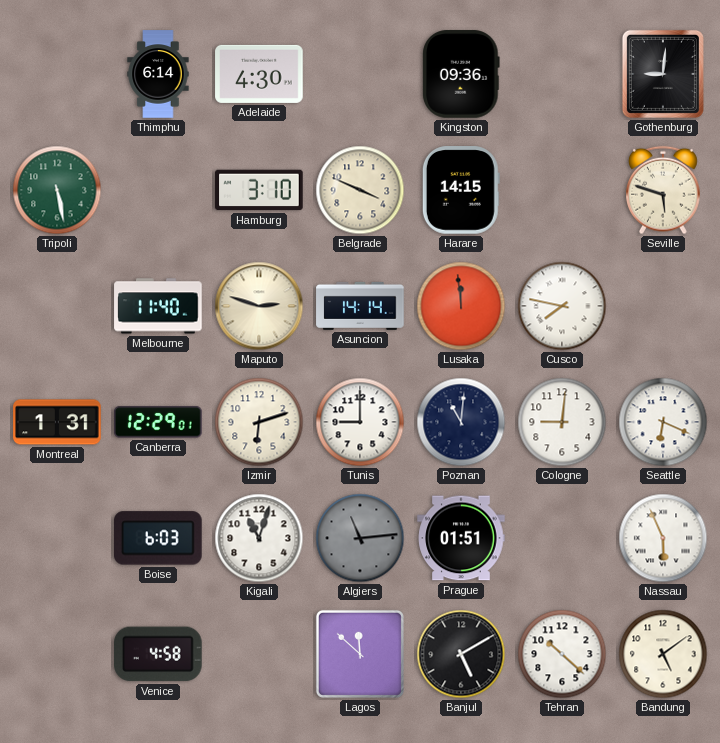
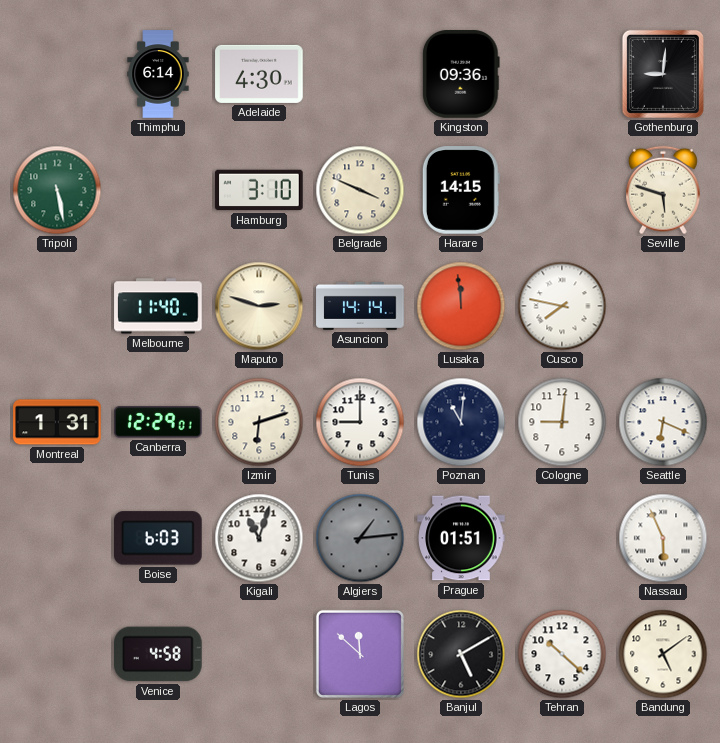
Algiers: 11:14 -> 1:14
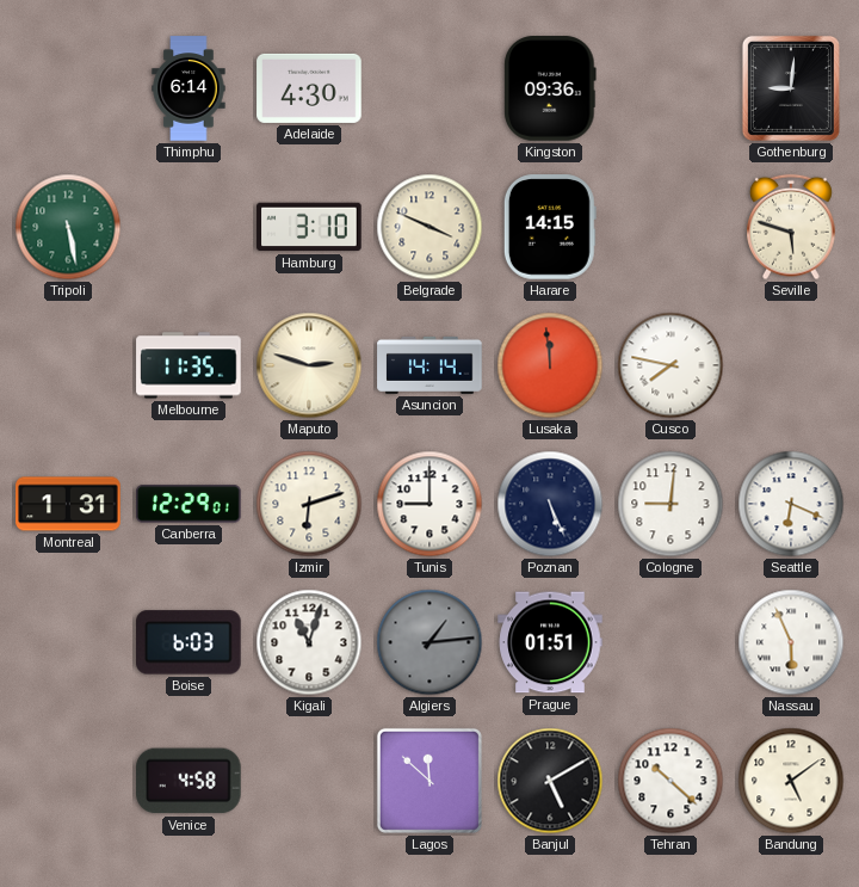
Melbourne: 11:40 -> 11:35
Poznan: 11:01 -> 5:26
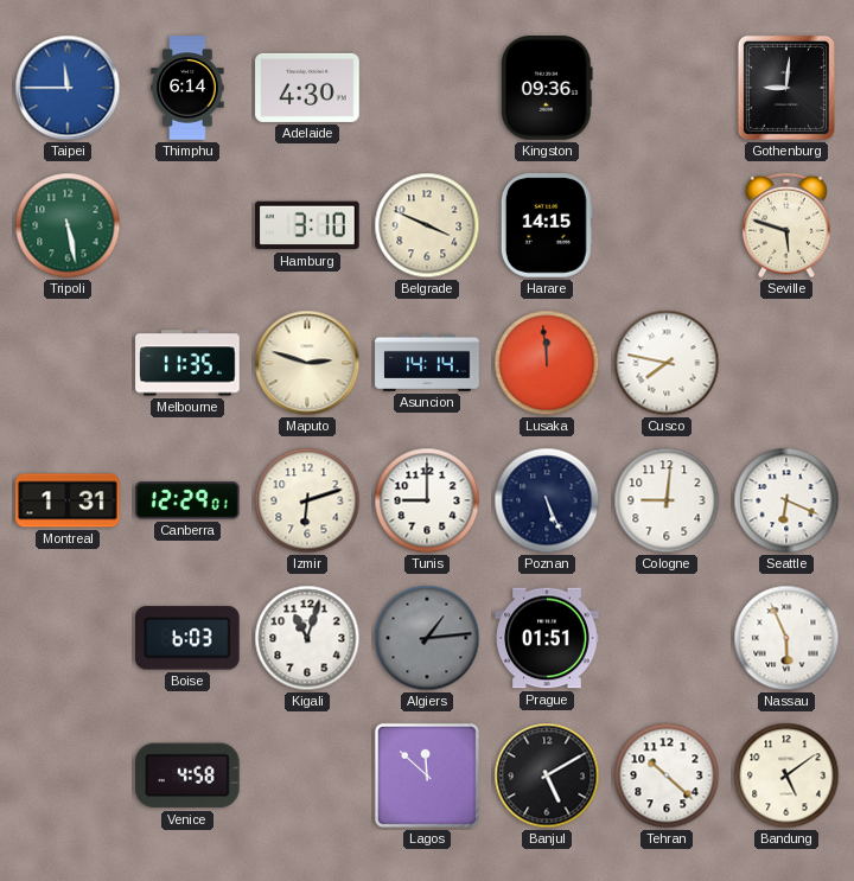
Taipei: none -> 11:45
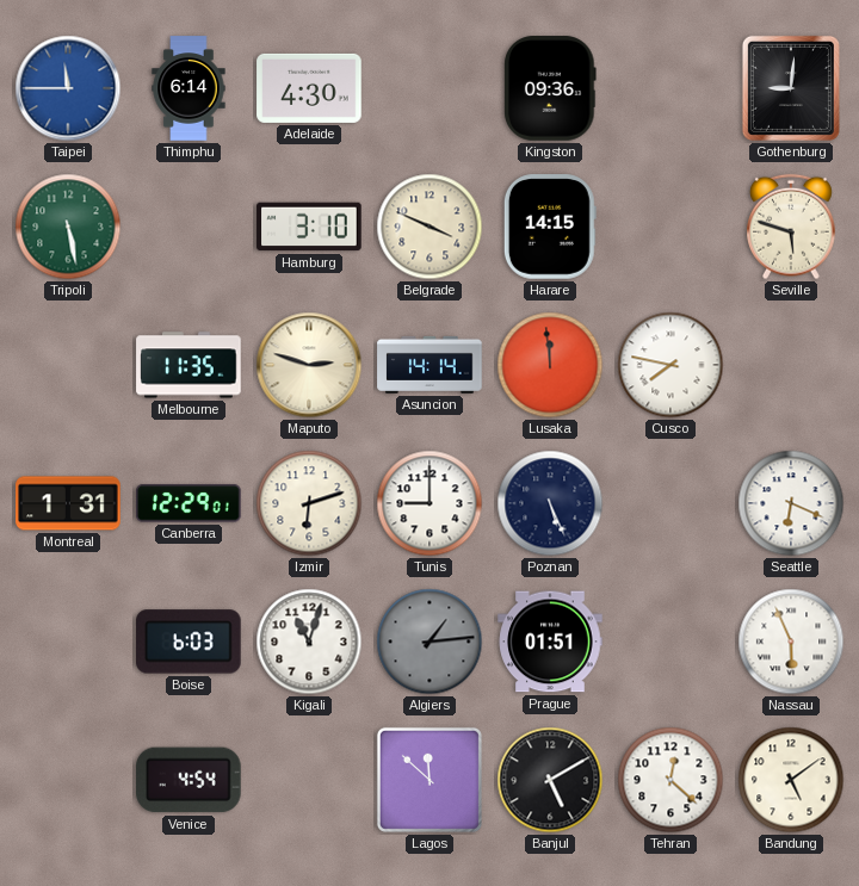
Cologne: 9:01 -> none
Venice: 4:58 -> 4:54
Tehran: 10:22 -> 12:22
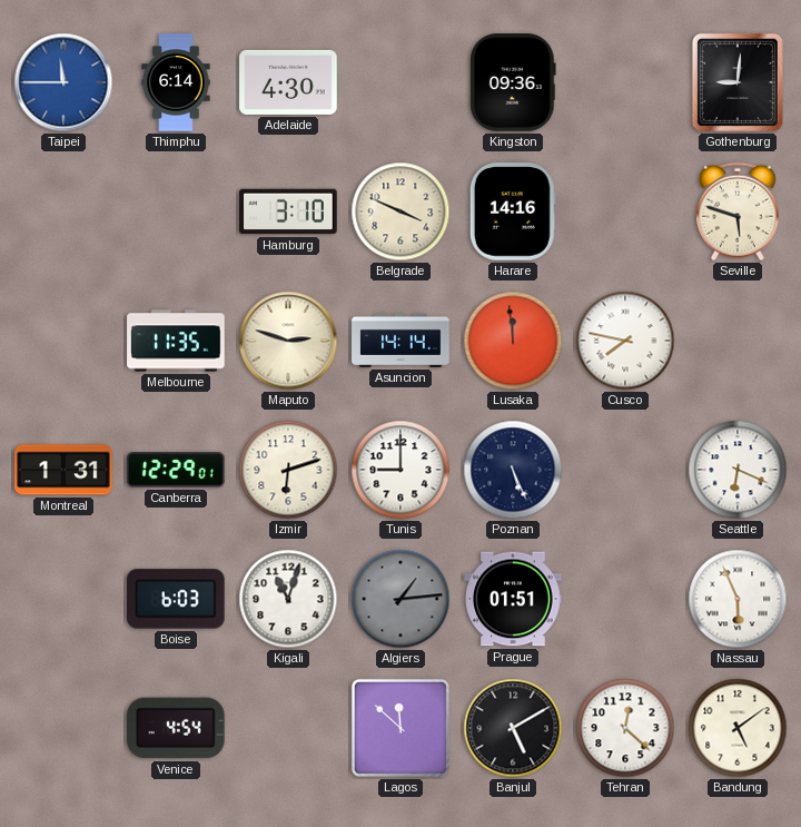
Tripoli: 5:28 -> none
Harare: 14:15 -> 14:16
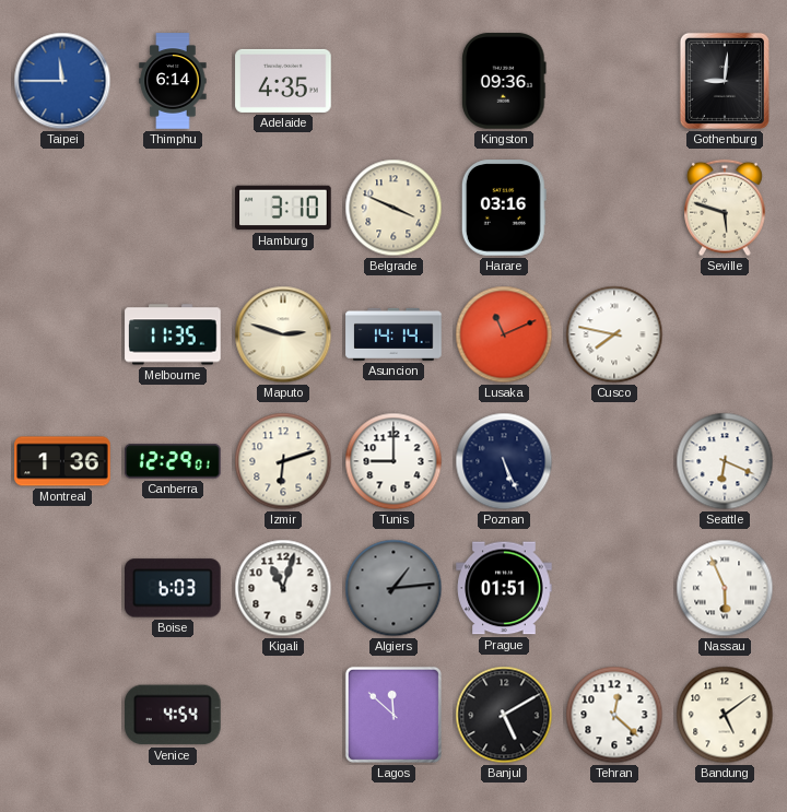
Adelaide: 4:30 -> 4:35
Harare: 14:16 -> 03:16
Lusaka: 11:59 -> 11:11
Montreal: 1:31 -> 1:36
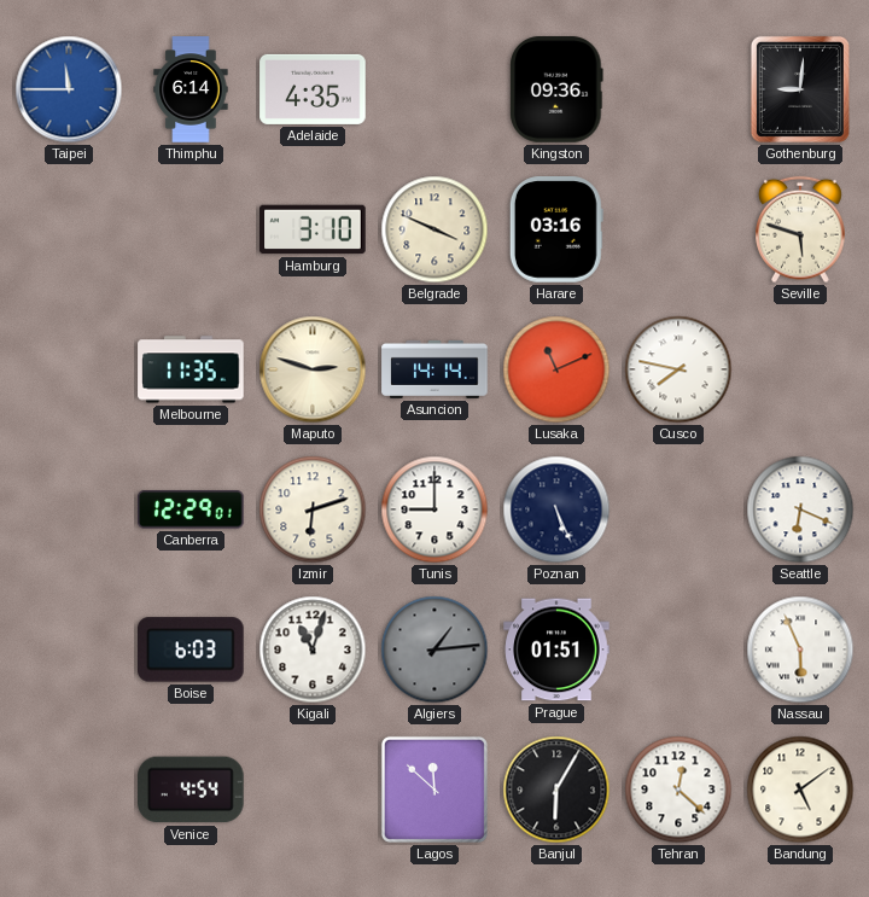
Montreal: 1:36 -> none
Banjul: 5:10 -> 6:05
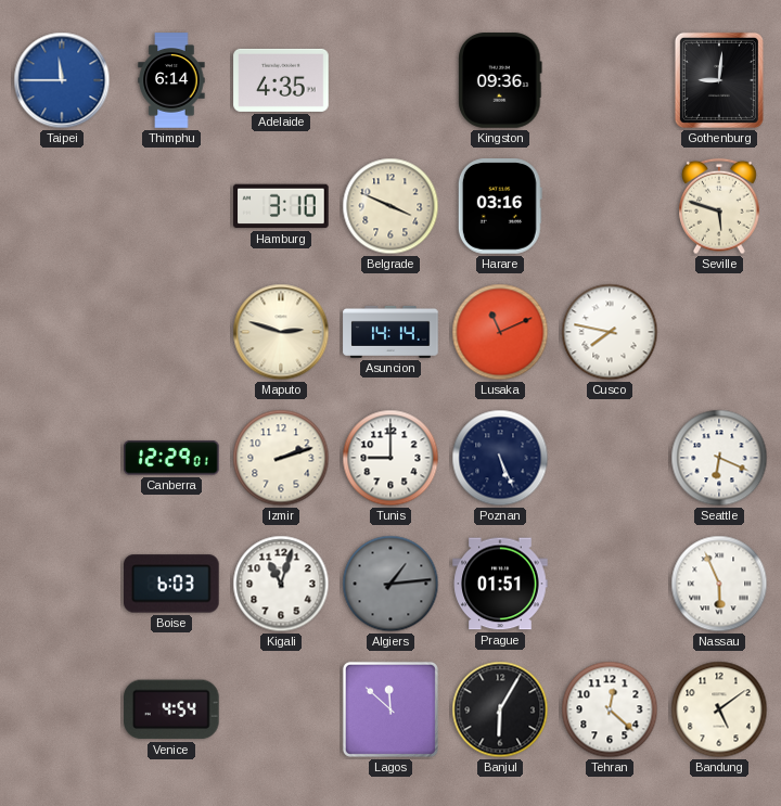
Melbourne: 11:35 -> none
Izmir: 6:12 -> 2:12
